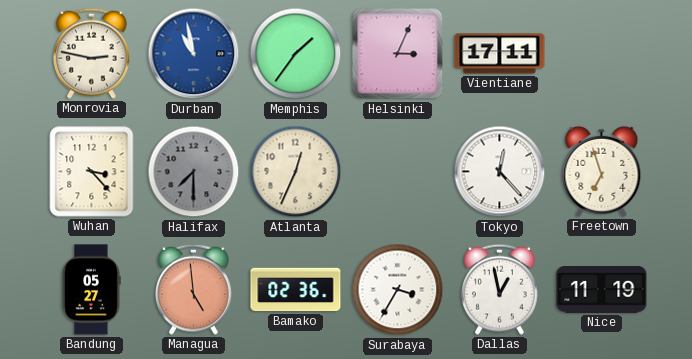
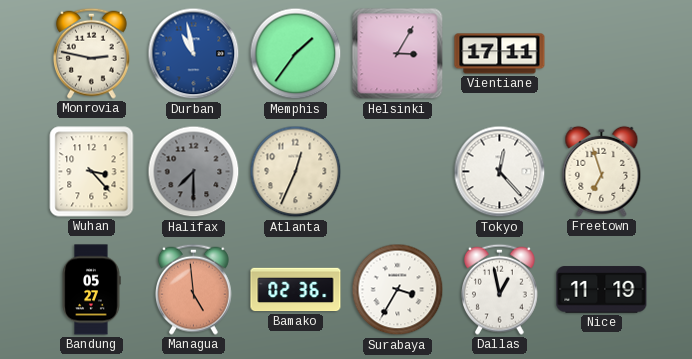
Helsinki: 3:04 -> 3:05
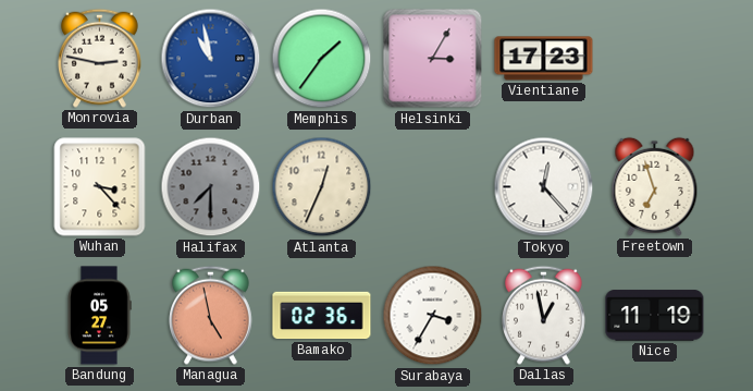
Vientiane: 17:11 -> 17:23
Managua: 4:59 -> 4:58
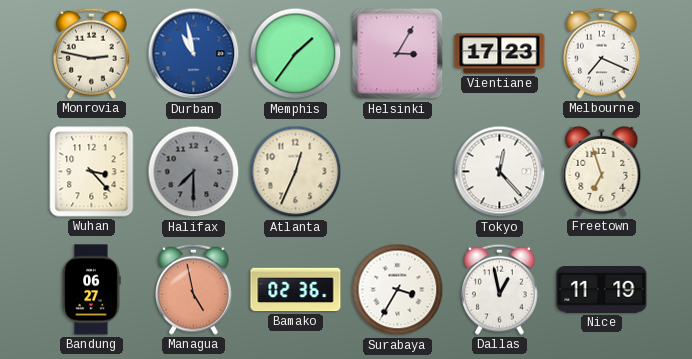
Melbourne: none -> 7:19
Bandung: 05:27 -> 06:27
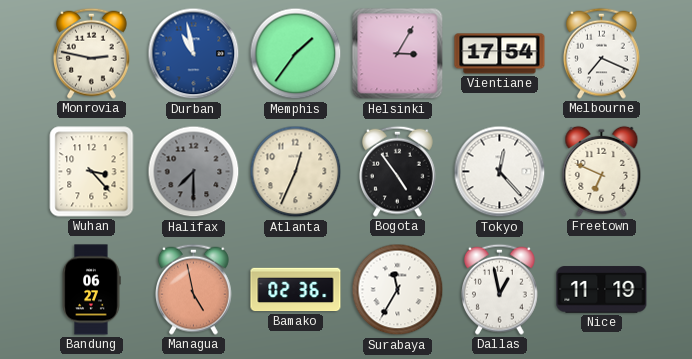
Vientiane: 17:23 -> 17:54
Bogota: none -> 4:54
Freetown: 6:57 -> 6:49
Surabaya: 3:35 -> 11:35
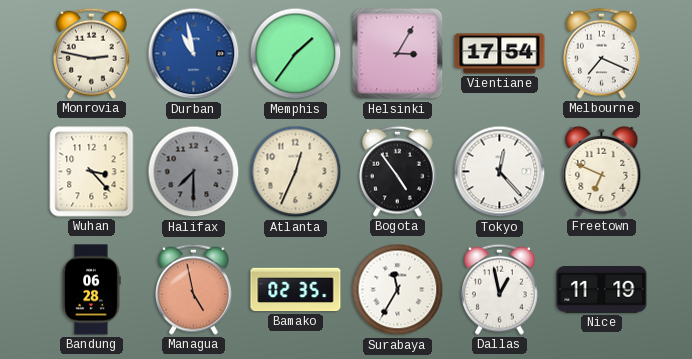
Bandung: 06:27 -> 06:28
Bamako: 02:36 -> 02:35
